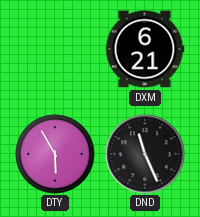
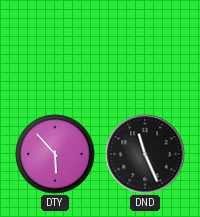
DXM: 6:21 -> none
DTY: 5:55 -> 5:53
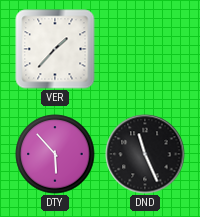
VER: none -> 1:37
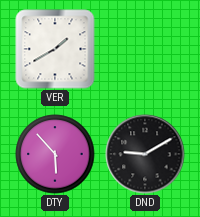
VER: 1:37 -> 1:40
DND: 11:26 -> 9:10
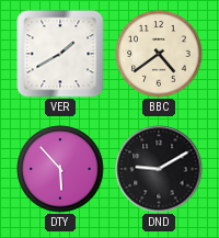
BBC: none -> 4:39
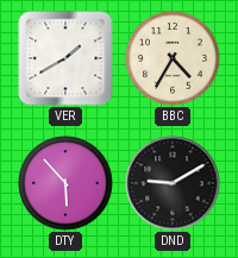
BBC: 4:39 -> 4:35
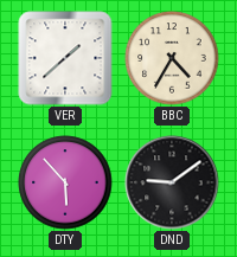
VER: 1:40 -> 1:38
DND: 9:10 -> 9:09
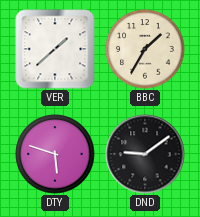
BBC: 4:35 -> 1:35
DTY: 5:53 -> 5:48
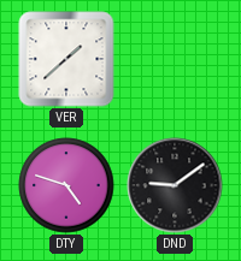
BBC: 1:35 -> none
DTY: 5:48 -> 4:48
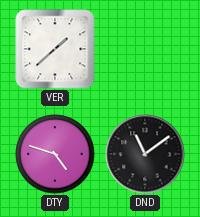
DND: 9:09 -> 11:09
